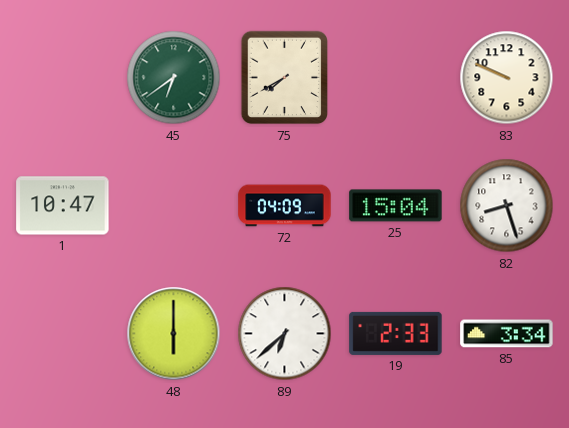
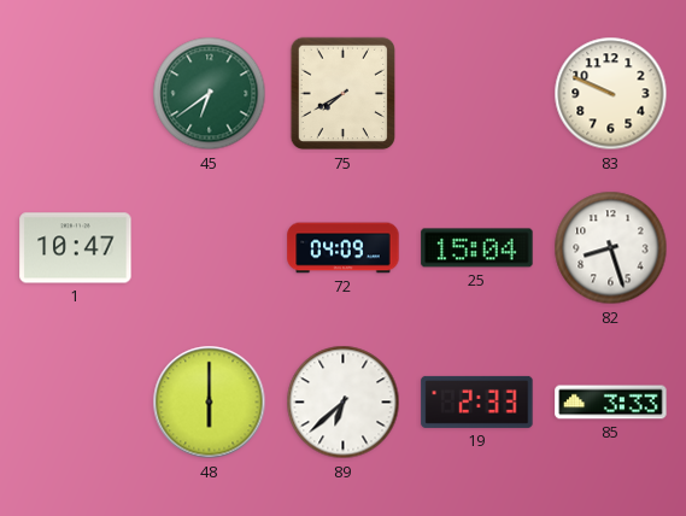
85: 3:34 -> 3:33
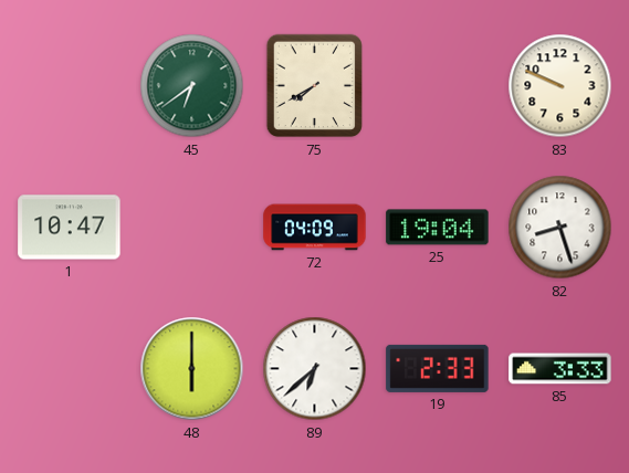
25: 15:04 -> 19:04
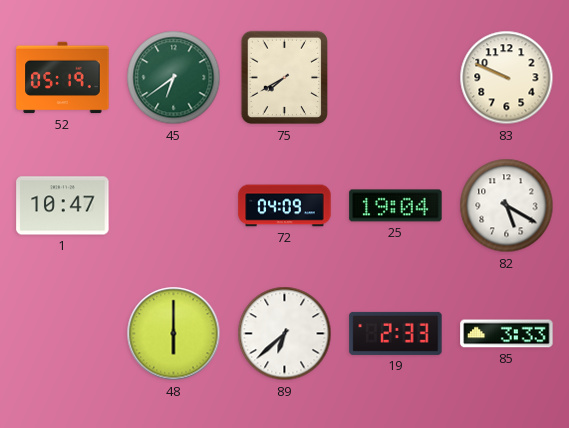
52: none -> 05:19
82: 8:27 -> 5:20
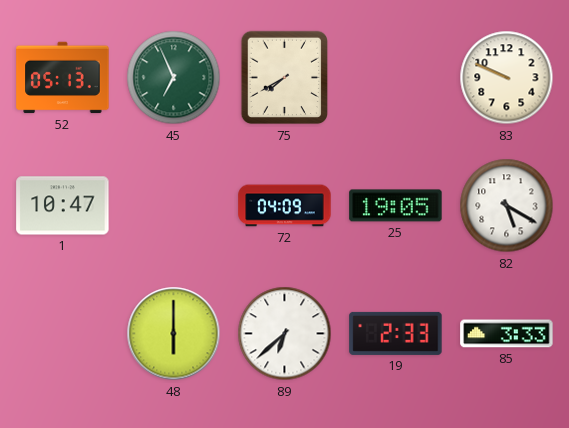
52: 05:19 -> 05:13
45: 6:39 -> 6:56
25: 19:04 -> 19:05
